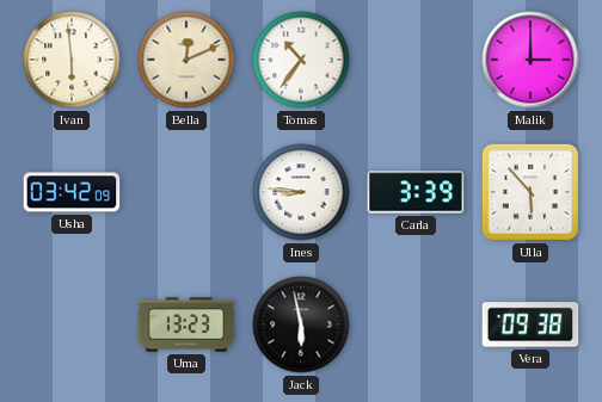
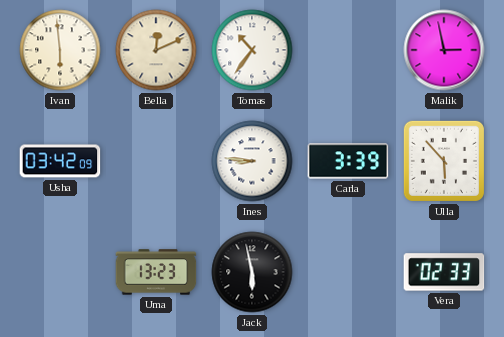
Malik: 3:00 -> 2:58
Vera: 09:38 -> 02:33
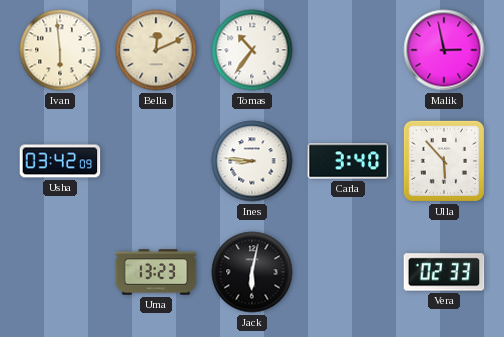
Carla: 3:39 -> 3:40
Jack: 5:58 -> 6:02
